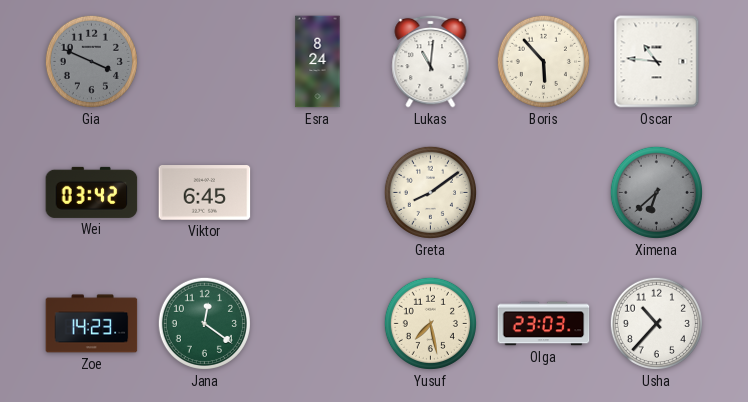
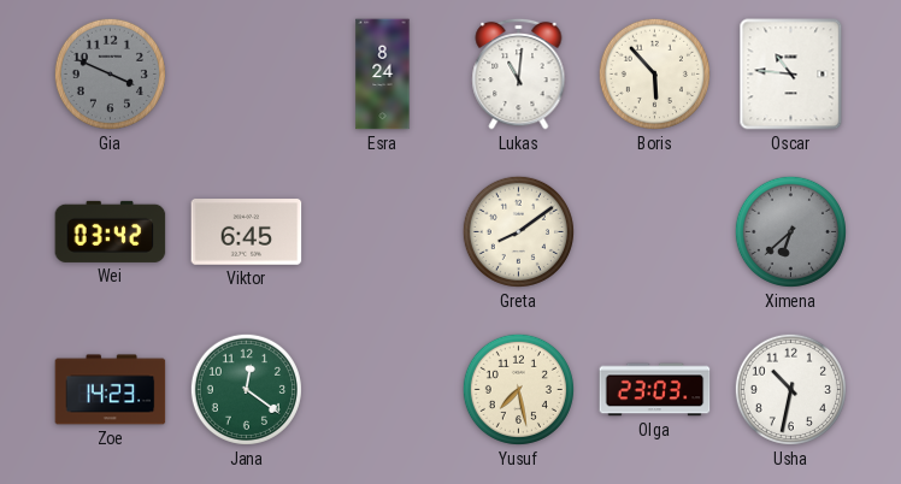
Usha: 10:37 -> 10:32
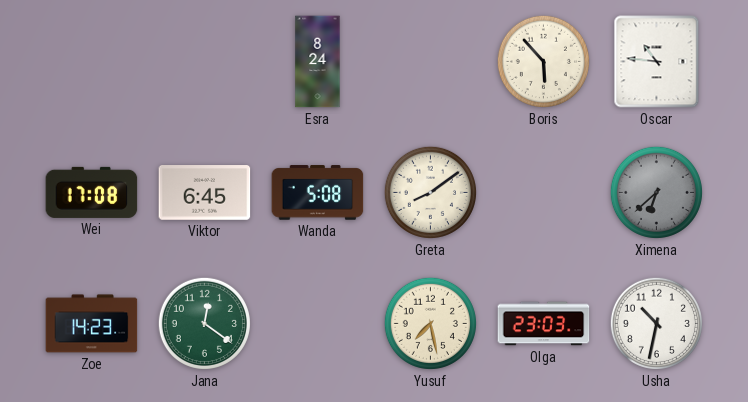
Gia: 3:49 -> none
Lukas: 11:01 -> none
Wei: 03:42 -> 17:08
Wanda: none -> 5:08
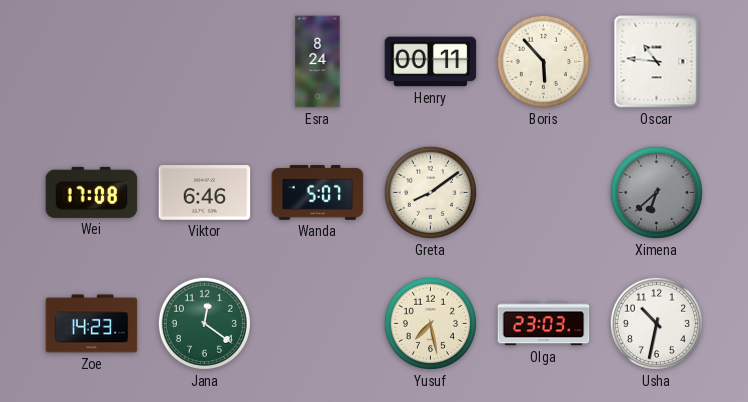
Henry: none -> 00:11
Viktor: 6:45 -> 6:46
Wanda: 5:08 -> 5:07
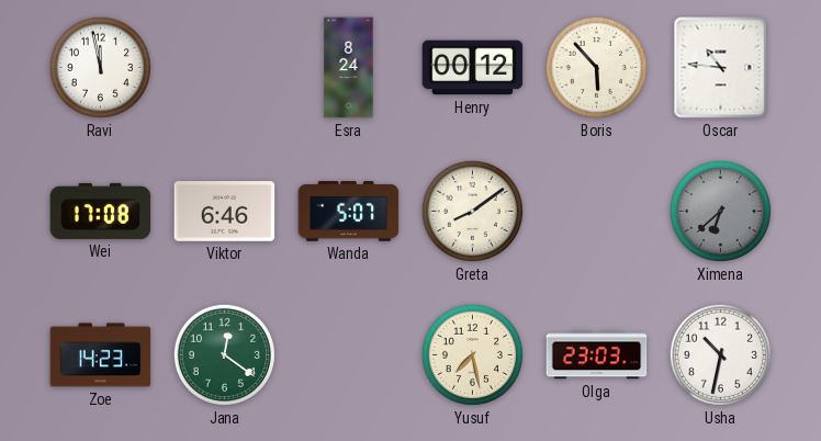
Ravi: none -> 11:58
Henry: 00:11 -> 00:12
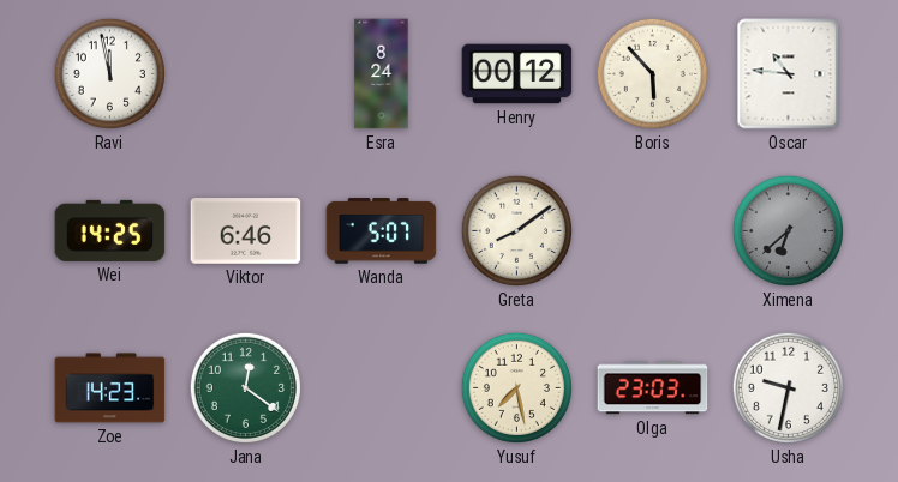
Wei: 17:08 -> 14:25
Usha: 10:32 -> 9:32
